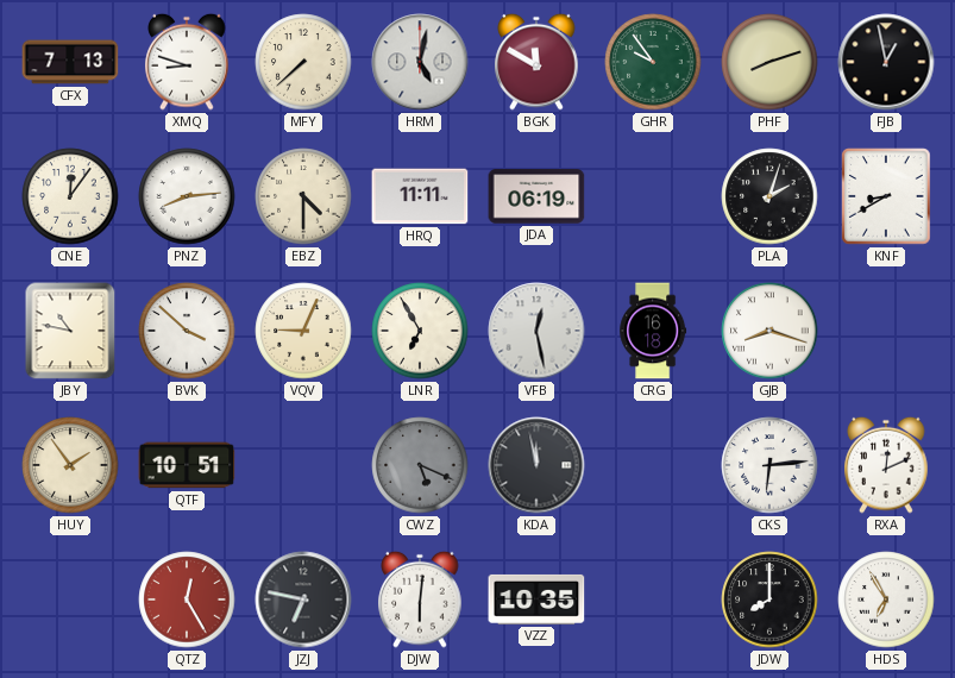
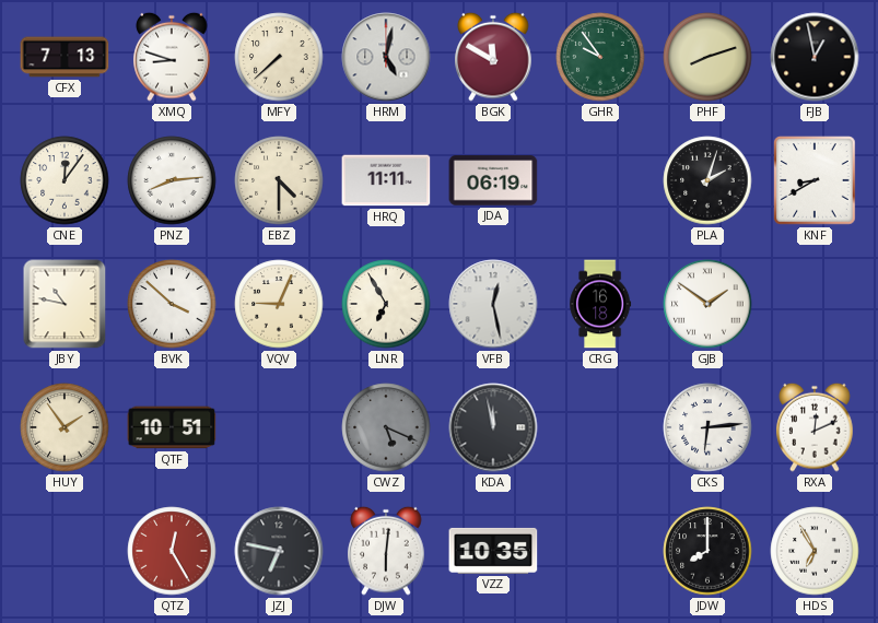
GJB: 8:18 -> 1:51
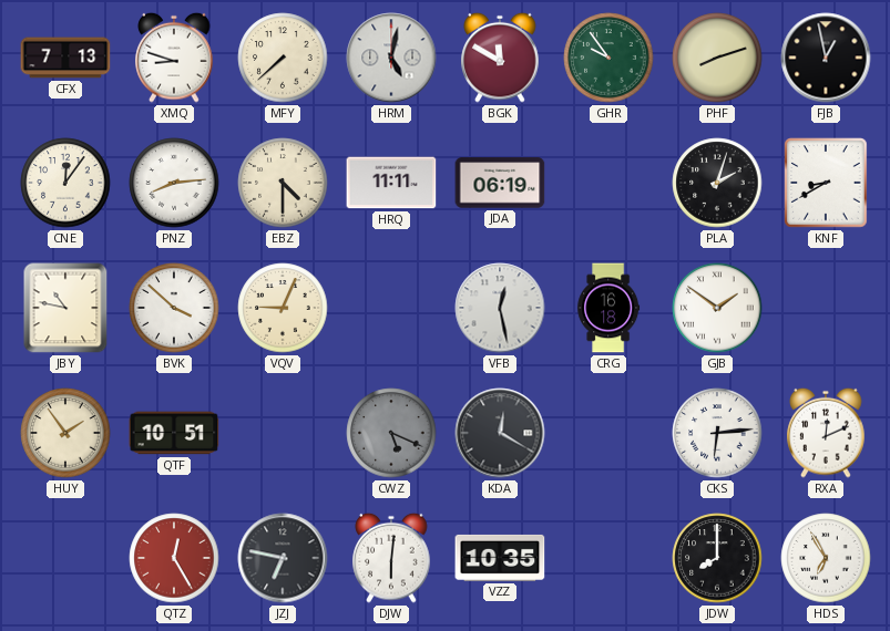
LNR: 6:55 -> none
KDA: 11:58 -> 12:20
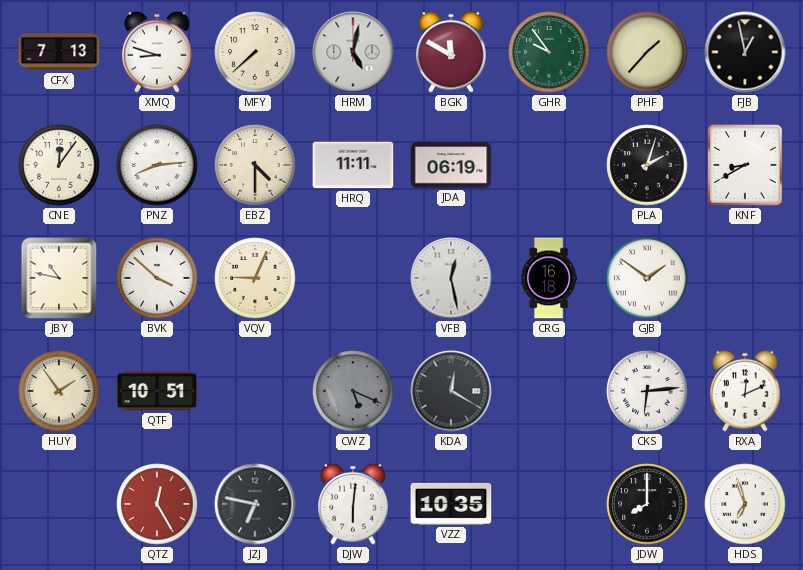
PHF: 8:12 -> 1:37
HDS: 6:55 -> 6:57
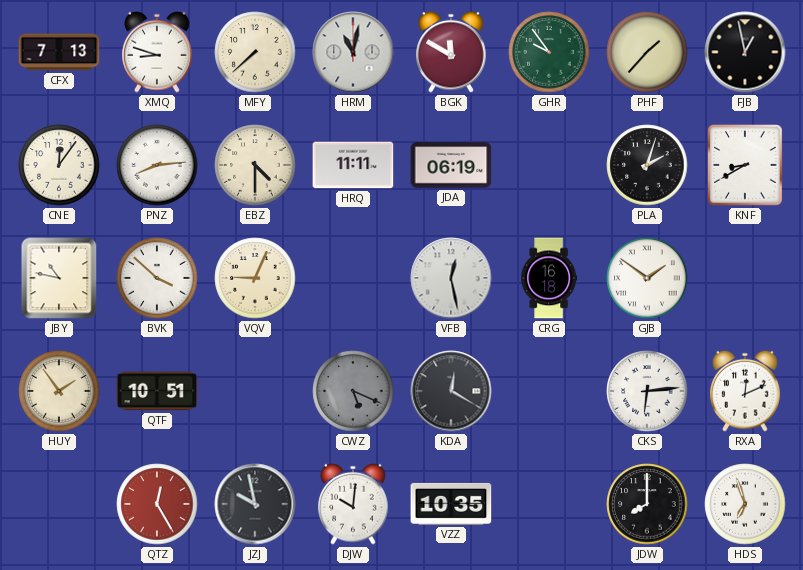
HRM: 5:02 -> 11:02
JZJ: 6:47 -> 9:58
DJW: 6:01 -> 10:01
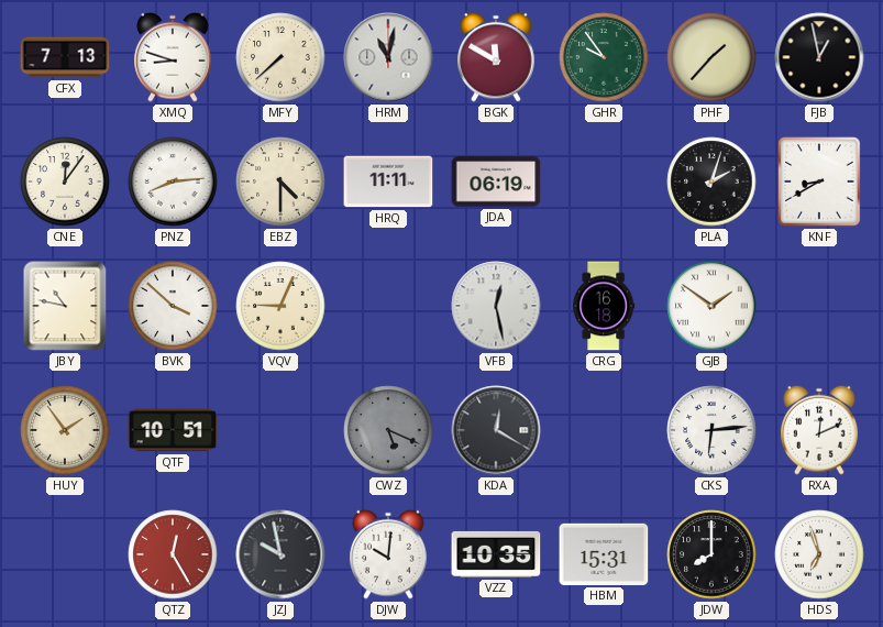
HBM: none -> 15:31
